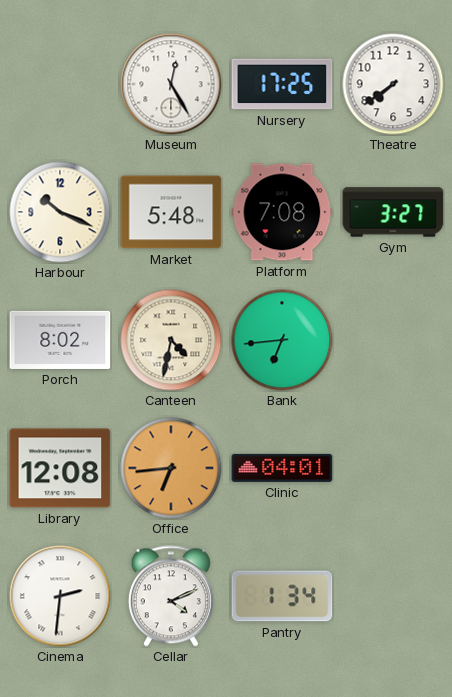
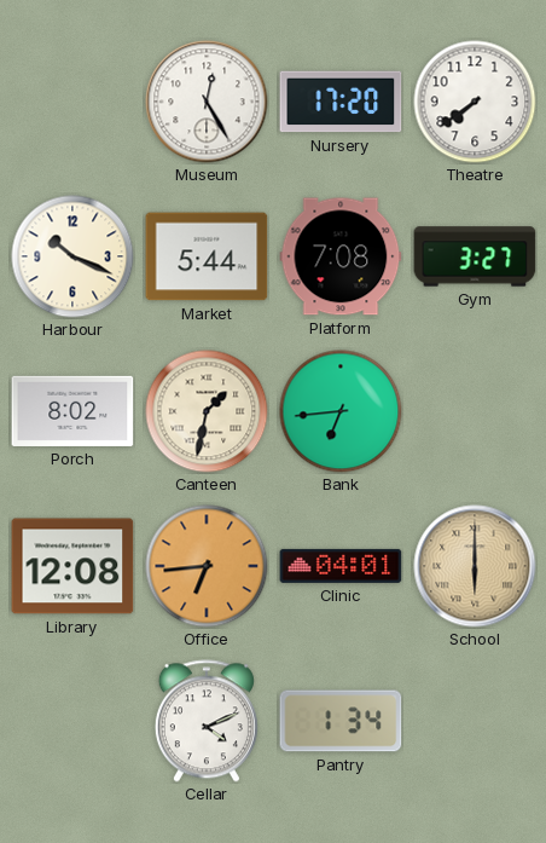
Nursery: 17:25 -> 17:20
Market: 5:48 -> 5:44
Canteen: 4:32 -> 1:32
School: none -> 6:00
Cinema: 2:31 -> none
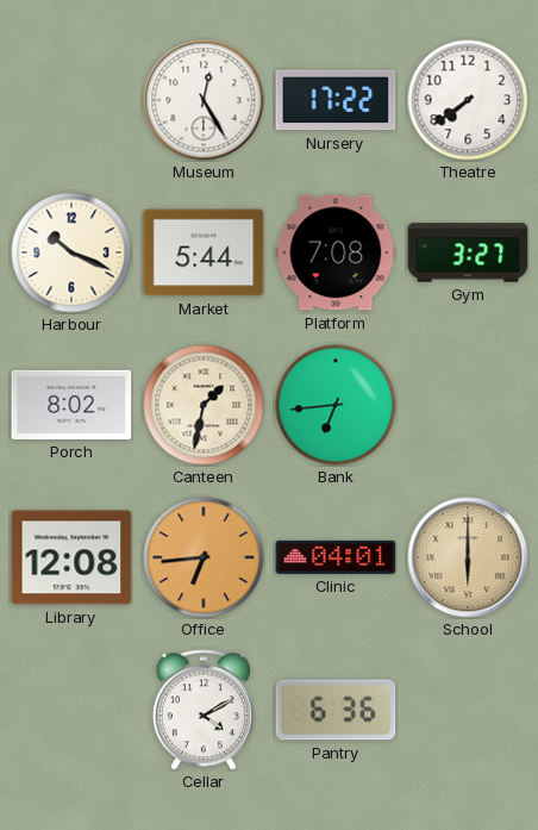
Nursery: 17:20 -> 17:22
Cellar: 4:11 -> 4:10
Pantry: 1:34 -> 6:36
